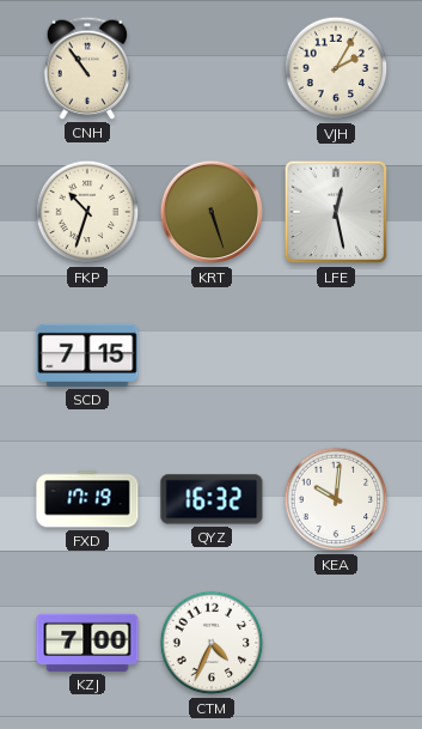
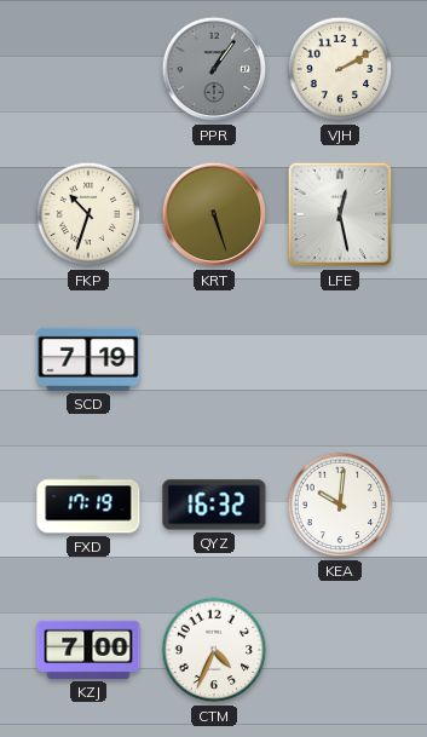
CNH: 10:54 -> none
PPR: none -> 1:06
VJH: 2:05 -> 2:10
SCD: 7:15 -> 7:19
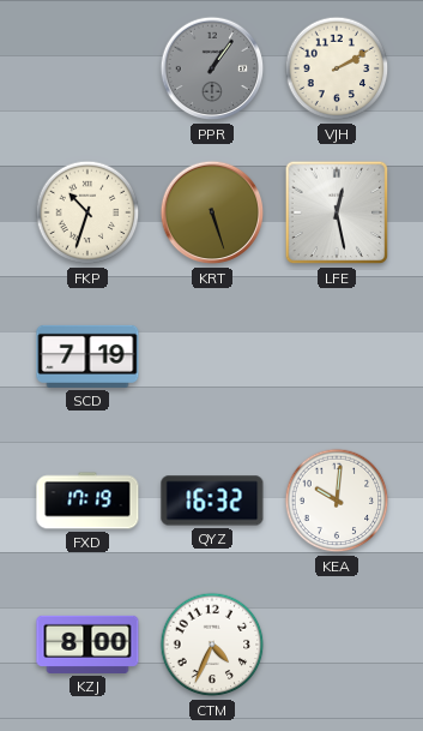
KZJ: 7:00 -> 8:00
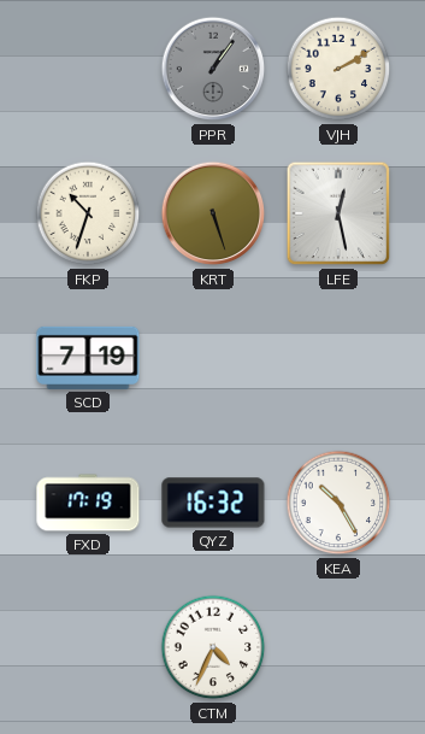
KEA: 10:01 -> 10:25
KZJ: 8:00 -> none
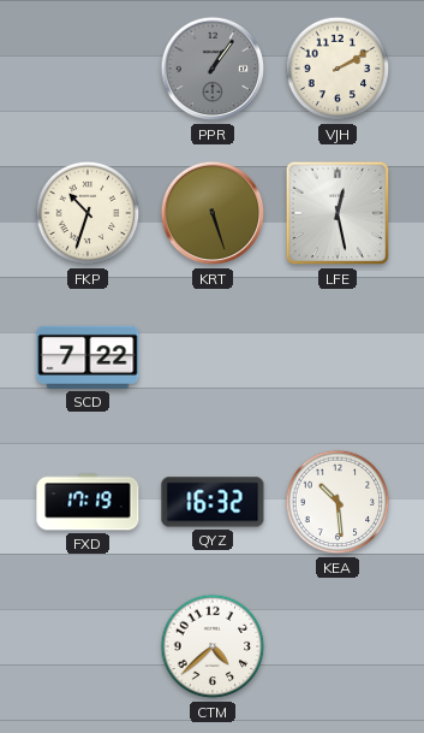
SCD: 7:19 -> 7:22
KEA: 10:25 -> 10:29
CTM: 4:34 -> 4:38
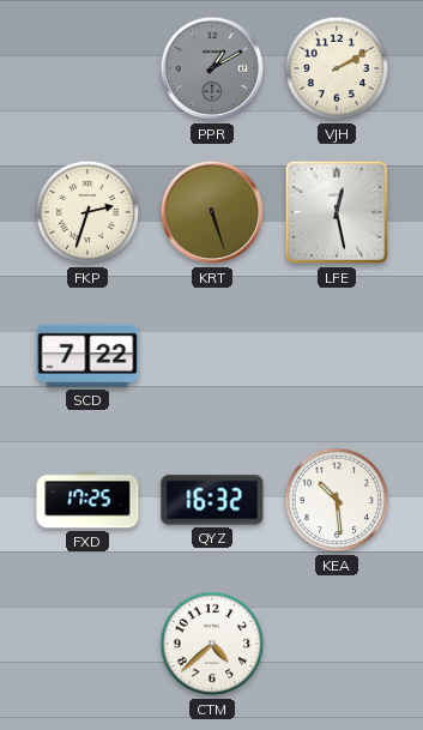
PPR: 1:06 -> 1:10
FKP: 10:33 -> 2:33
FXD: 17:19 -> 17:25
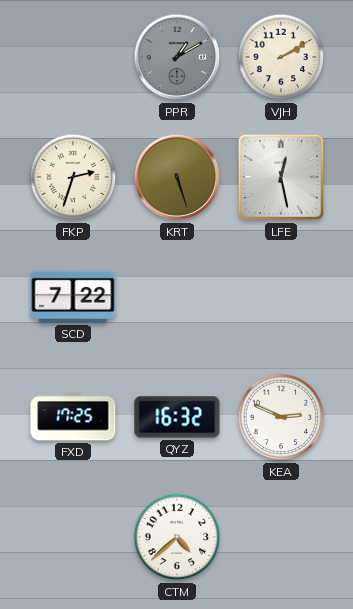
KEA: 10:29 -> 2:49
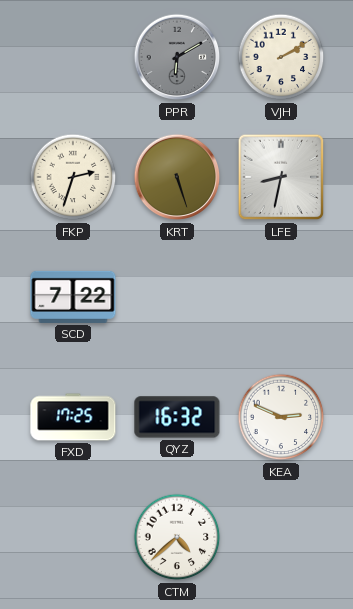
PPR: 1:10 -> 6:10
LFE: 12:28 -> 8:32
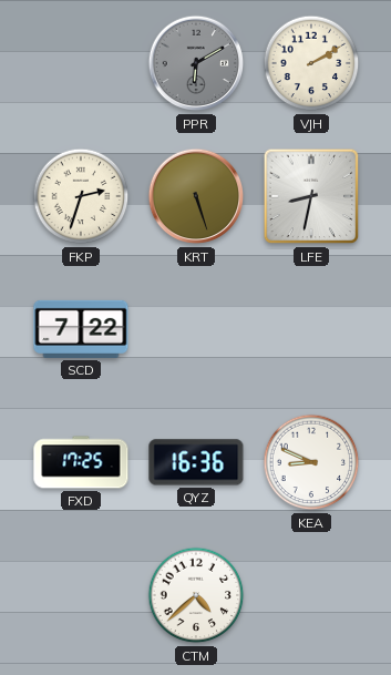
QYZ: 16:32 -> 16:36
KEA: 2:49 -> 8:49
